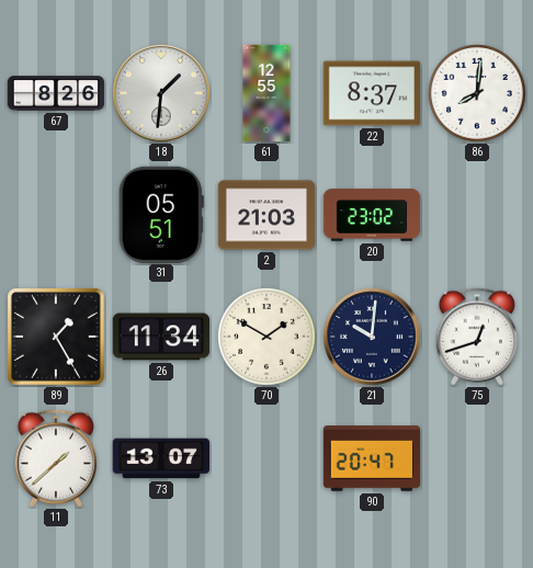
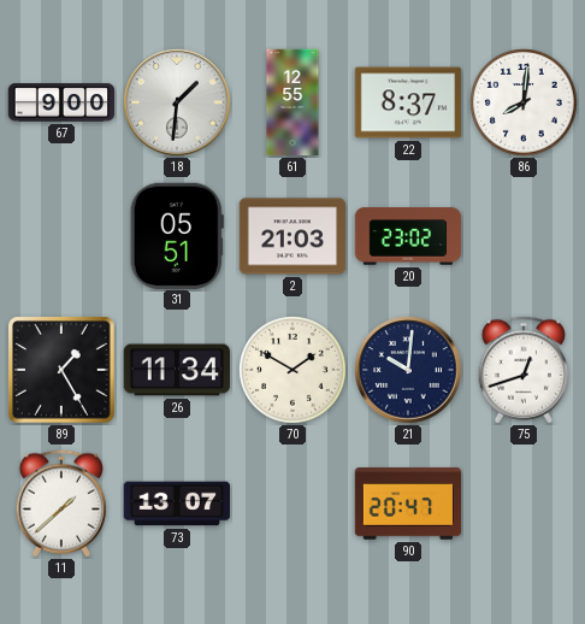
67: 8:26 -> 9:00
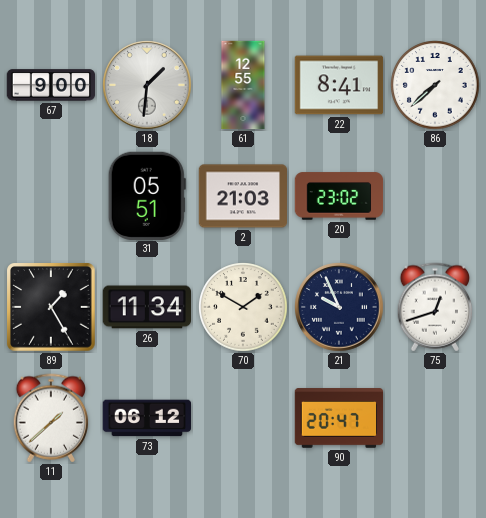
22: 8:37 -> 8:41
86: 8:01 -> 7:38
21: 10:01 -> 9:56
73: 13:07 -> 06:12
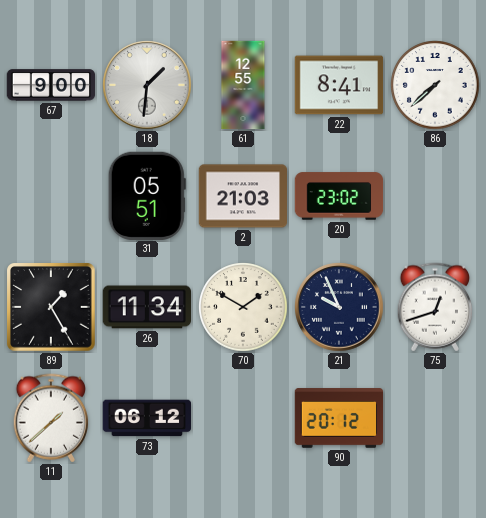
90: 20:47 -> 20:12
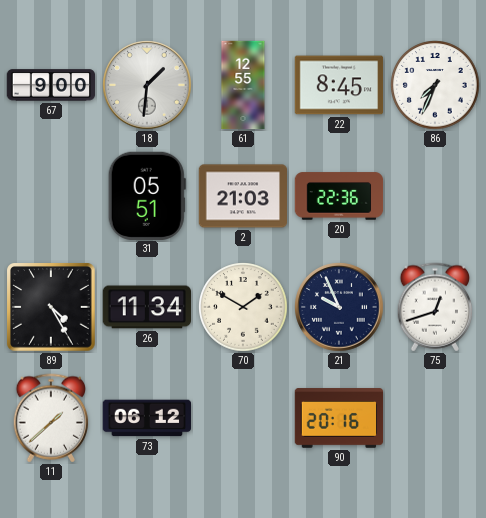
22: 8:41 -> 8:45
86: 7:38 -> 7:34
20: 23:02 -> 22:36
89: 1:25 -> 4:25
90: 20:12 -> 20:16
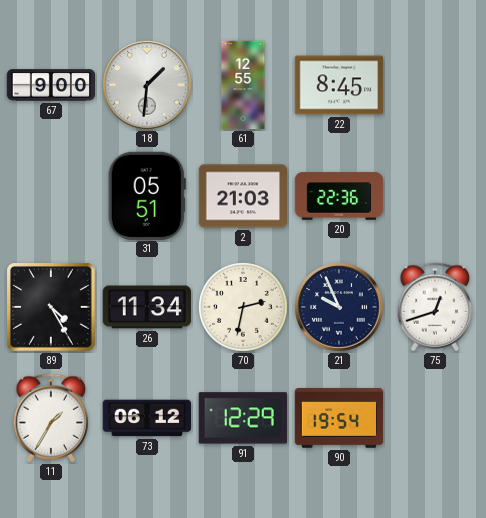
86: 7:34 -> none
70: 1:50 -> 2:32
11: 1:38 -> 1:35
91: none -> 12:29
90: 20:16 -> 19:54
